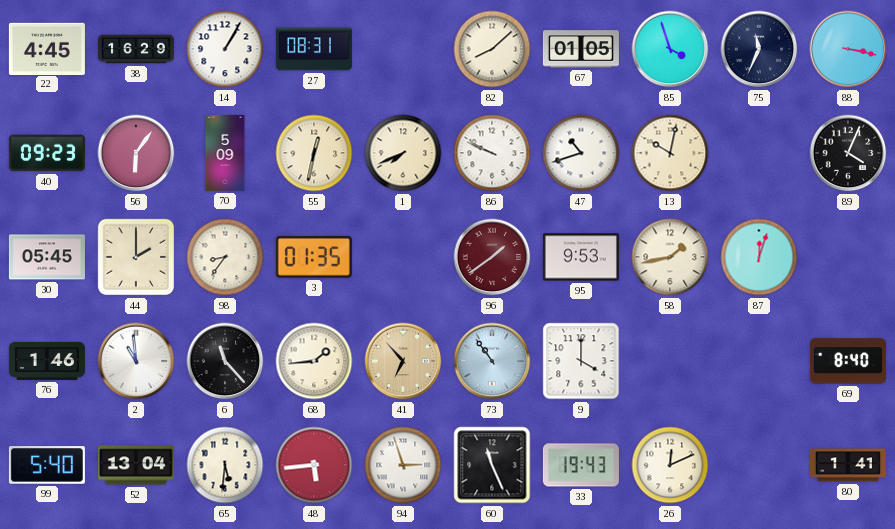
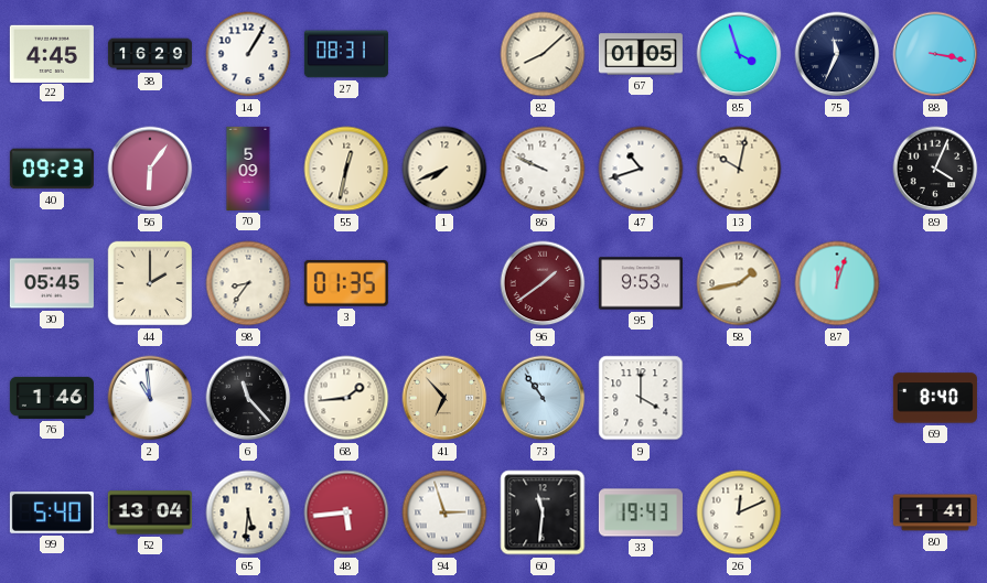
60: 11:26 -> 11:31
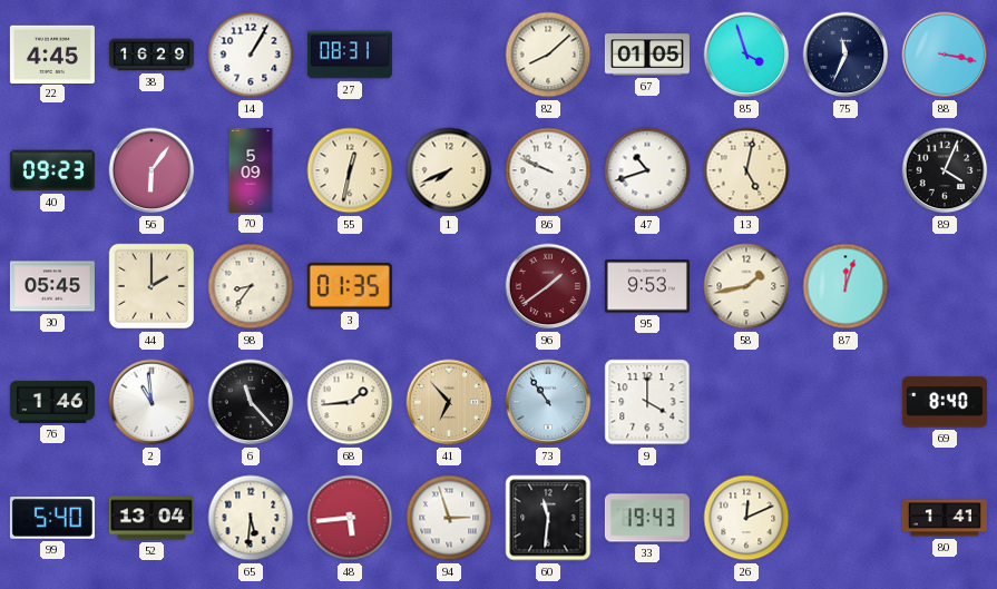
13: 10:02 -> 5:02
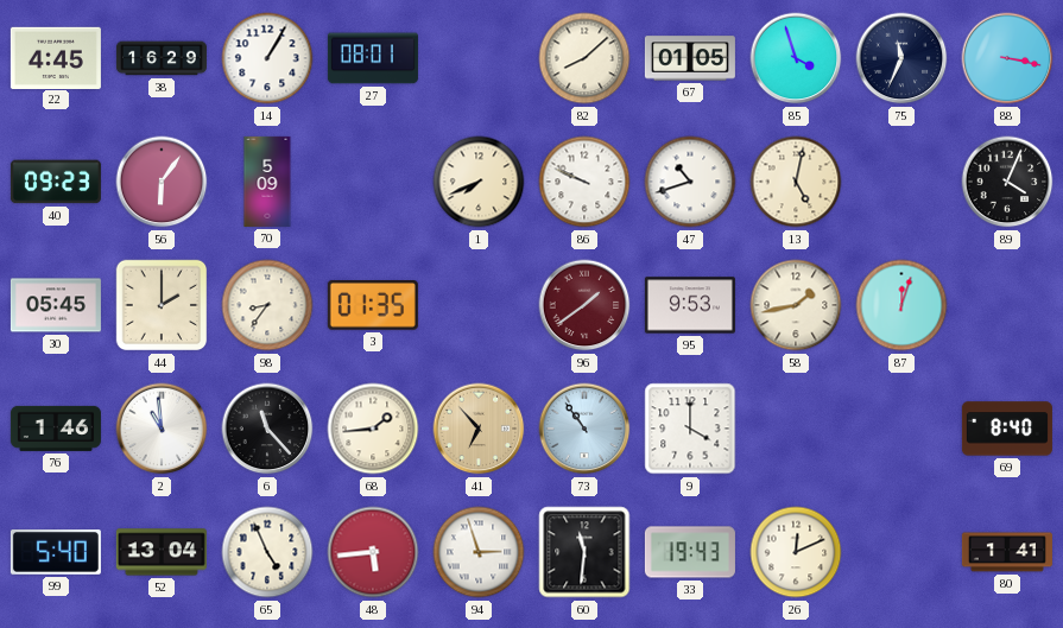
27: 08:31 -> 08:01
55: 12:32 -> none
65: 5:31 -> 4:56
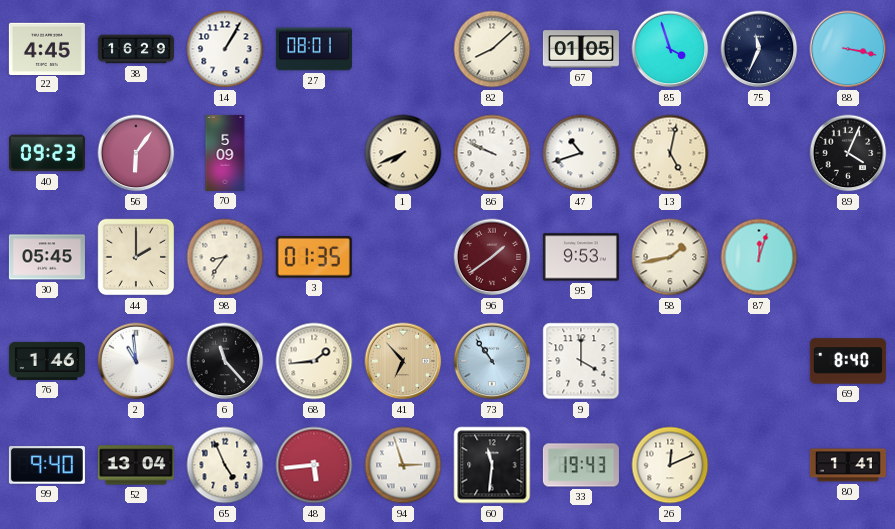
99: 5:40 -> 9:40
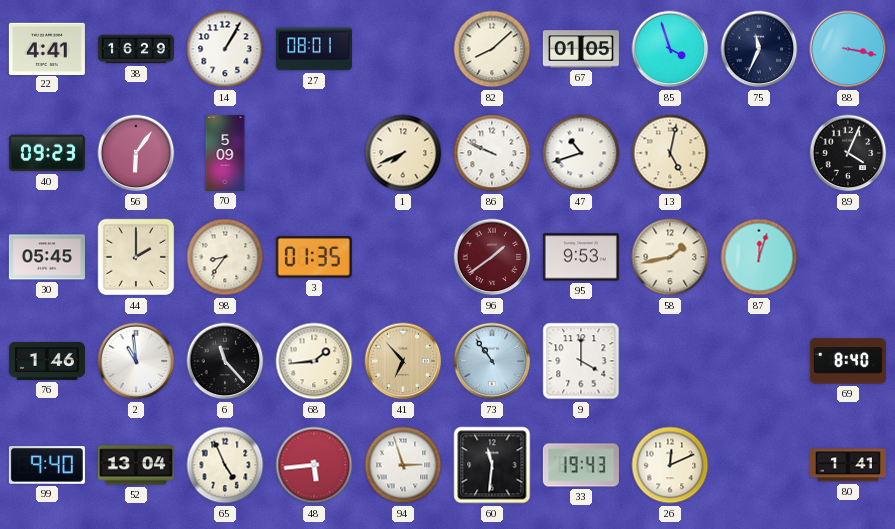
22: 4:45 -> 4:41
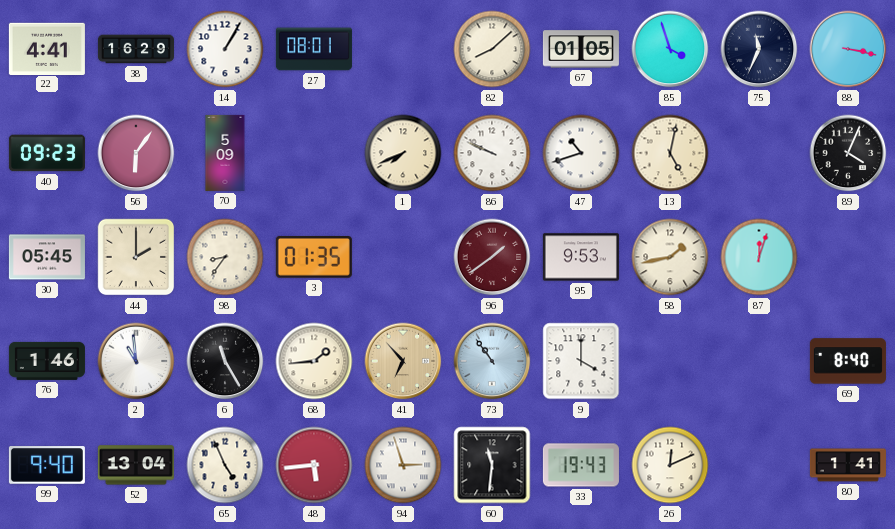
6: 11:23 -> 11:25
